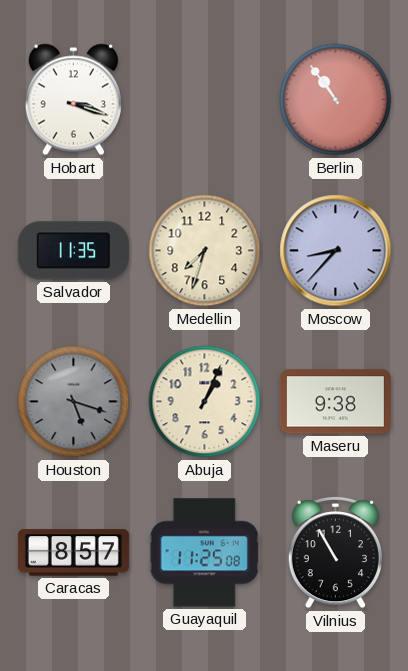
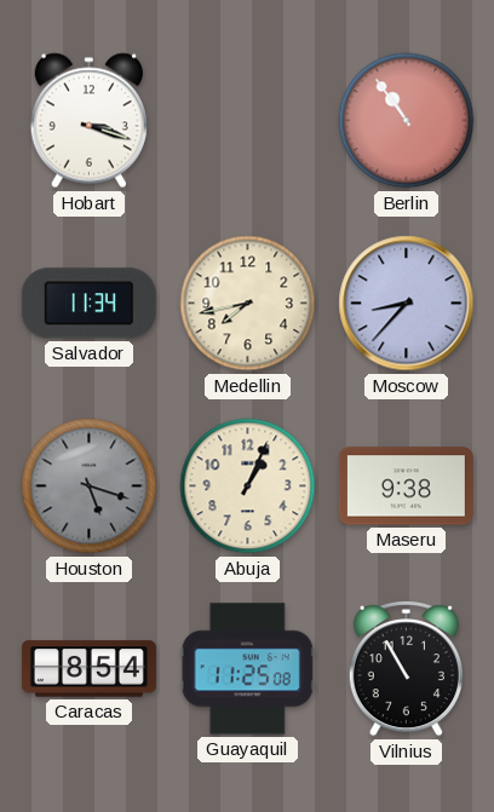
Salvador: 11:35 -> 11:34
Medellin: 7:33 -> 7:43
Caracas: 8:57 -> 8:54
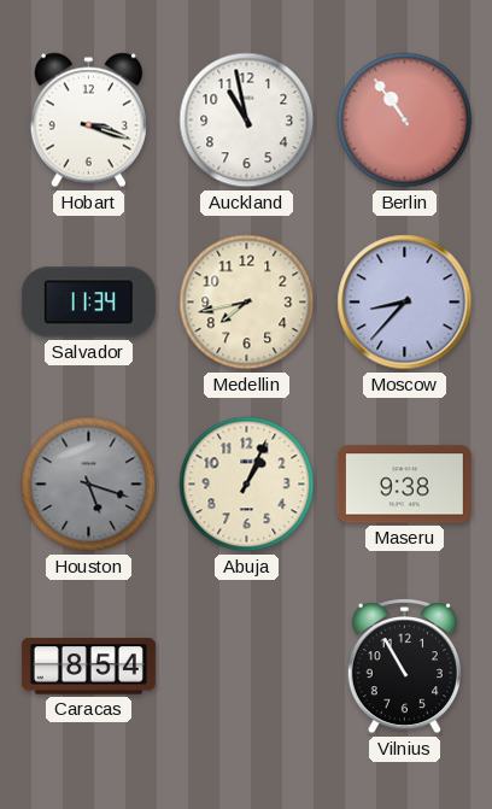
Auckland: none -> 10:58
Guayaquil: 11:25 -> none
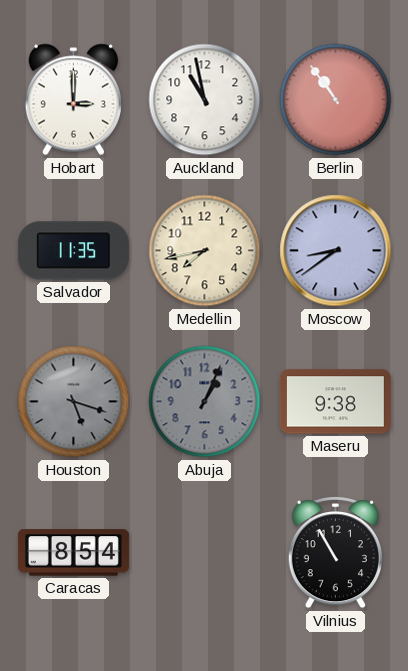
Hobart: 3:18 -> 3:00
Salvador: 11:34 -> 11:35
Moscow: 8:37 -> 8:39
Abuja dial: cream -> grey
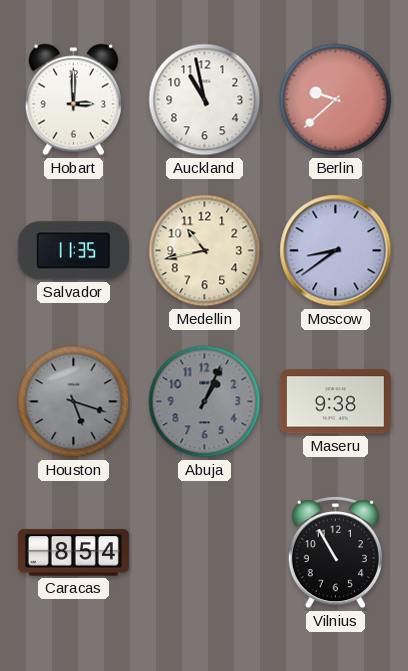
Berlin: 10:54 -> 9:38
Medellin: 7:43 -> 10:43
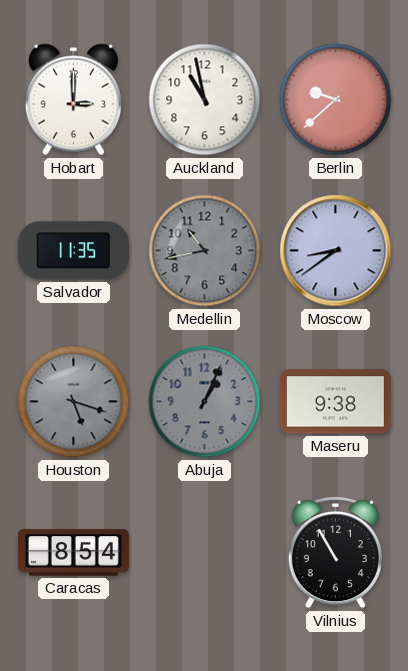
Medellin dial: cream -> grey
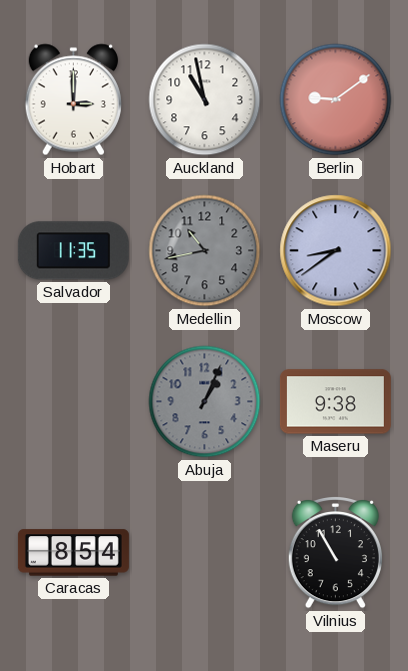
Berlin: 9:38 -> 9:09
Houston: 5:18 -> none
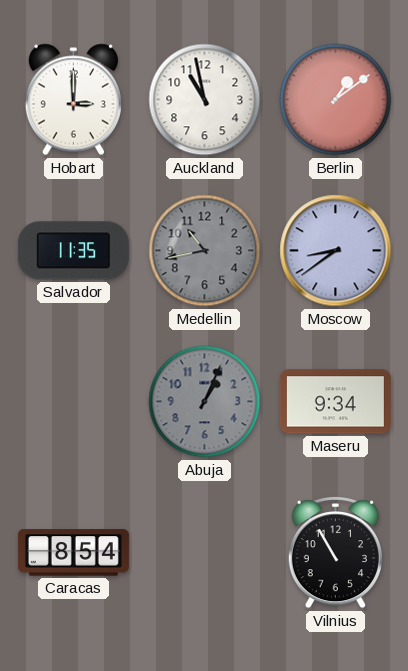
Berlin: 9:09 -> 1:09
Maseru: 9:38 -> 9:34
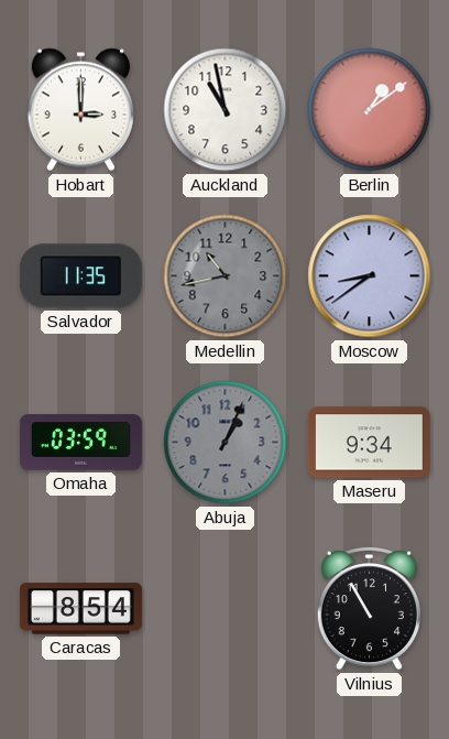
Omaha: none -> 03:59
